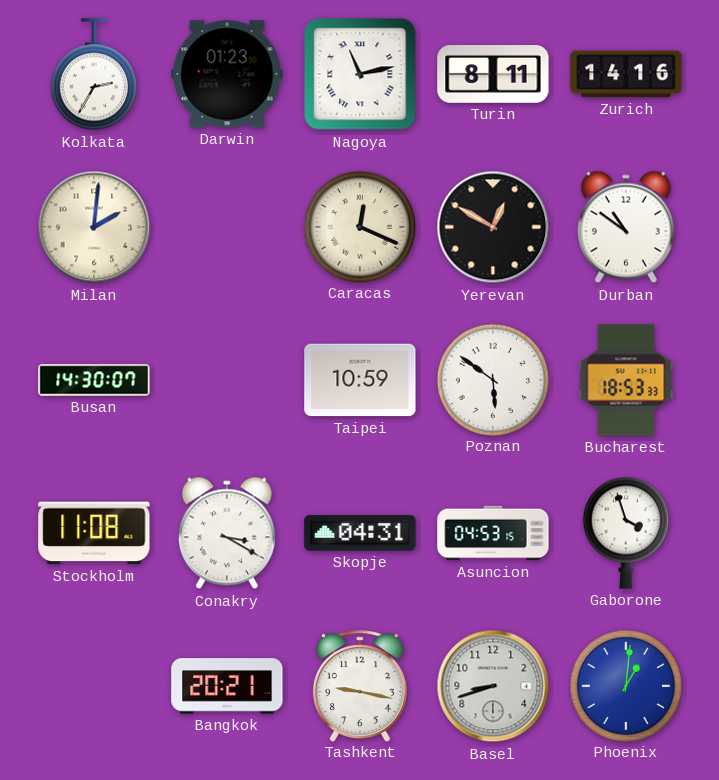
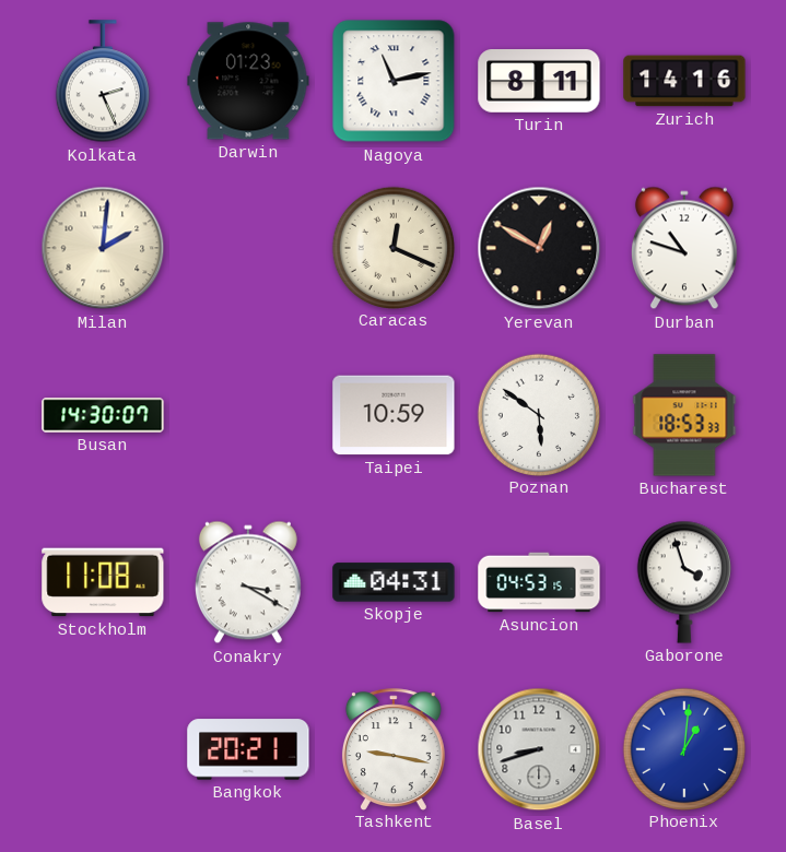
Kolkata: 2:35 -> 2:26
Durban: 10:51 -> 10:48
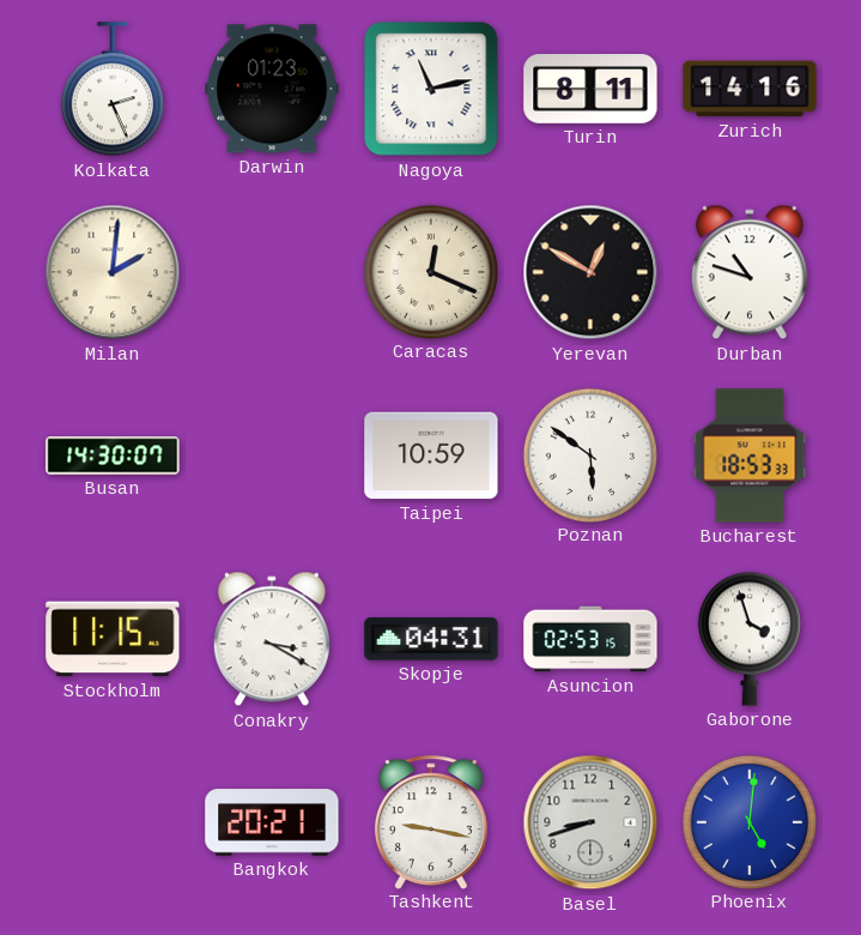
Stockholm: 11:08 -> 11:15
Asuncion: 04:53 -> 02:53
Phoenix: 1:01 -> 5:01
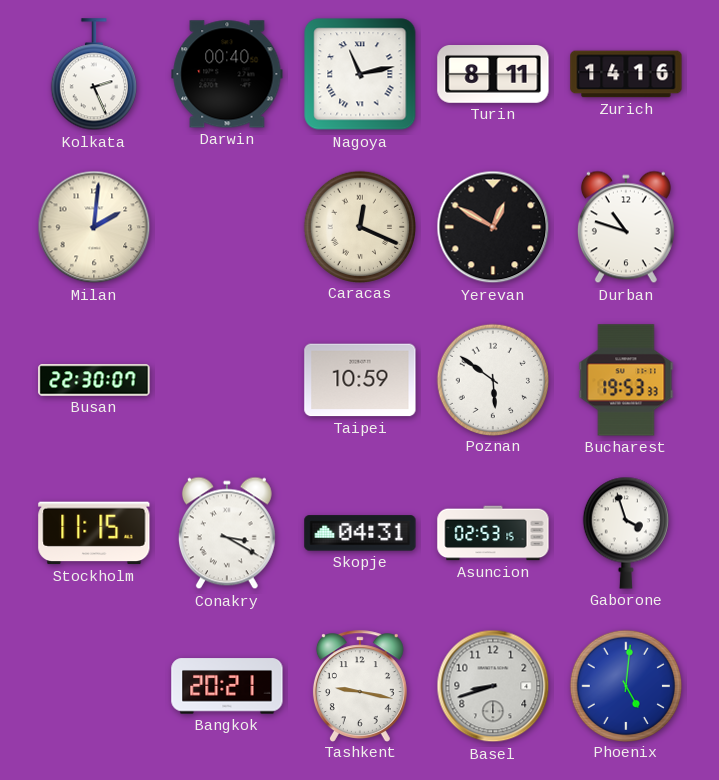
Darwin: 01:23 -> 00:40
Busan: 14:30 -> 22:30
Bucharest: 18:53 -> 19:53
